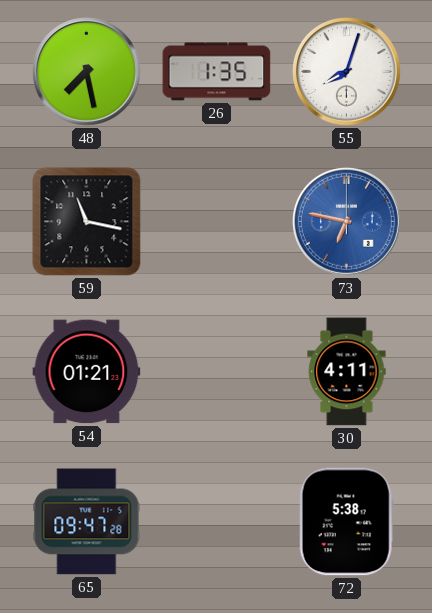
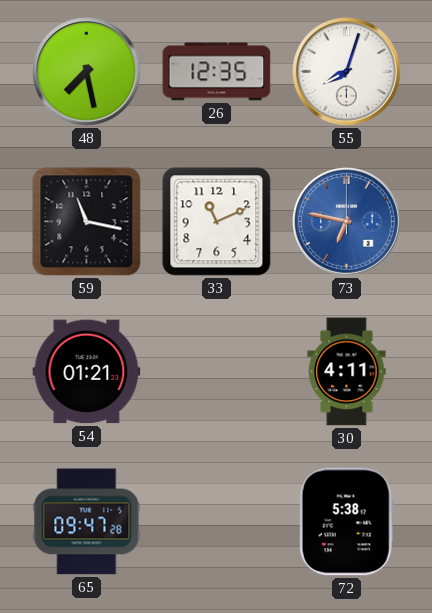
26: 1:35 -> 12:35
33: none -> 11:11
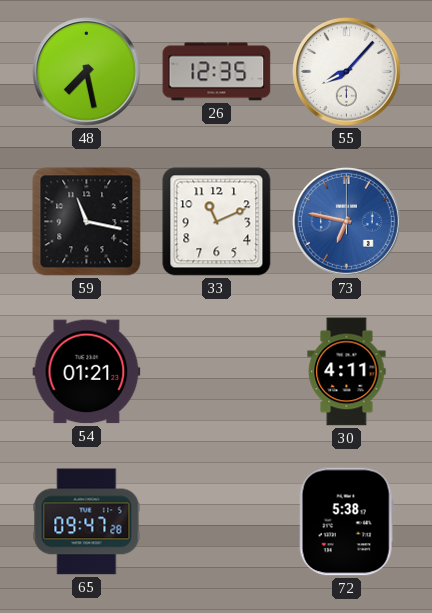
55: 8:03 -> 8:07
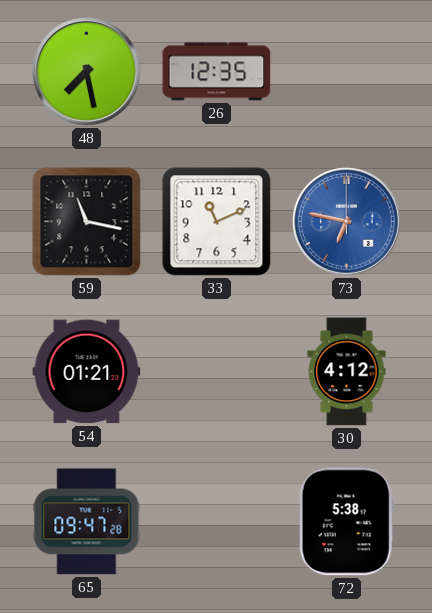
55: 8:07 -> none
30: 4:11 -> 4:12
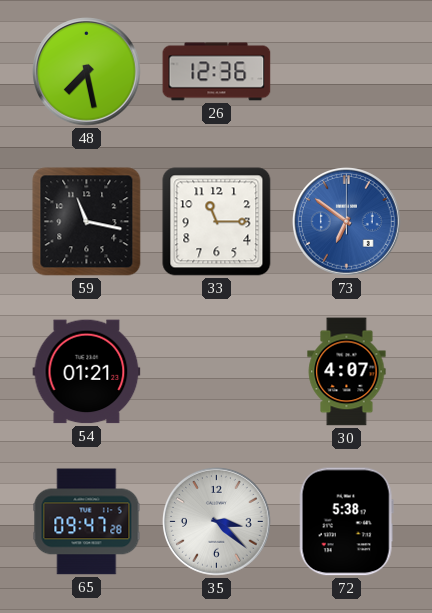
26: 12:35 -> 12:36
33: 11:11 -> 11:15
73: 6:47 -> 6:51
30: 4:12 -> 4:07
35: none -> 3:22
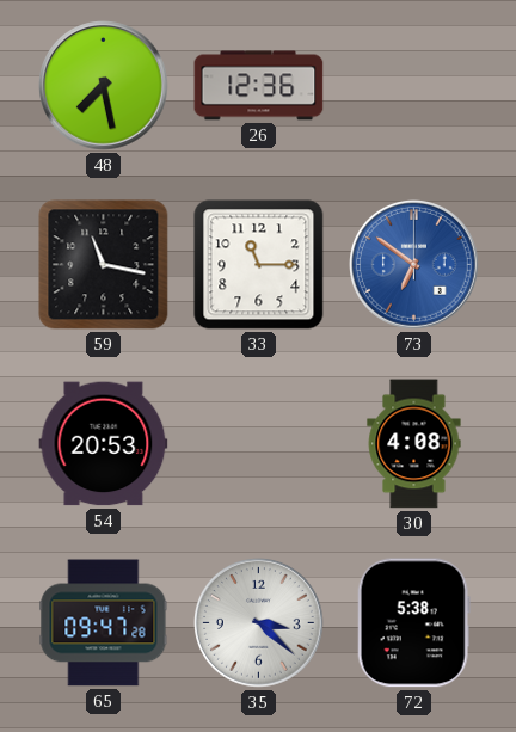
54: 01:21 -> 20:53
30: 4:07 -> 4:08
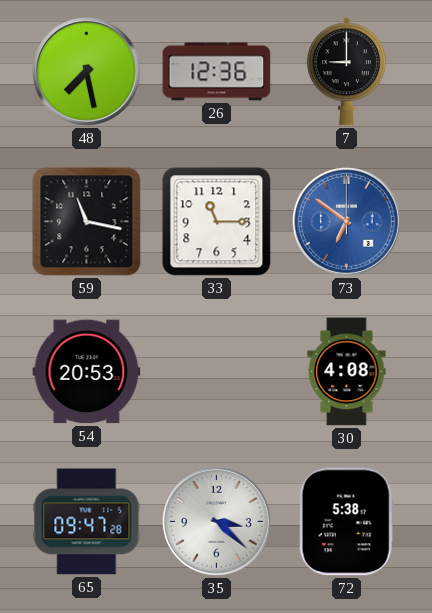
7: none -> 9:00
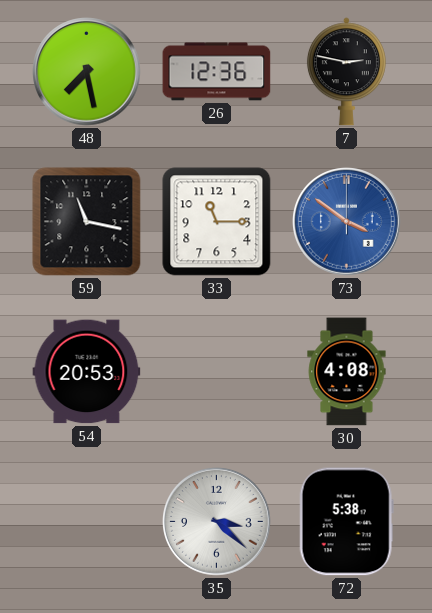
7: 9:00 -> 2:47
73: 6:51 -> 3:51
65: 09:47 -> none
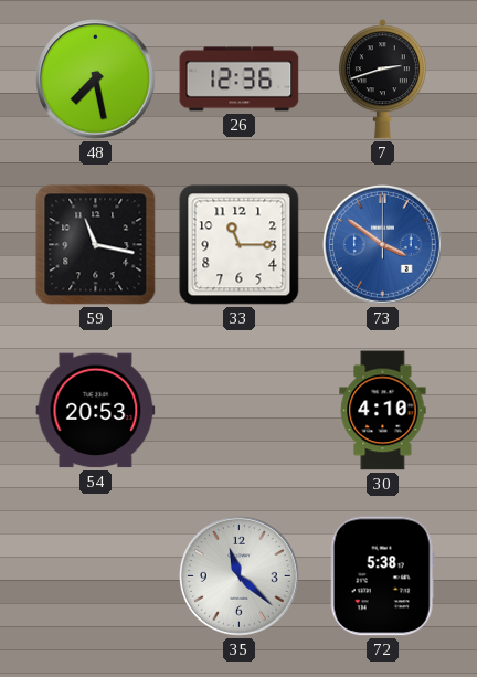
7: 2:47 -> 2:42
30: 4:08 -> 4:10
35: 3:22 -> 11:22
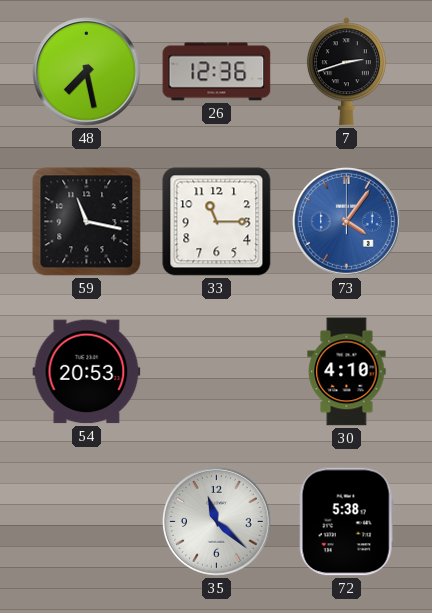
73: 3:51 -> 4:06
